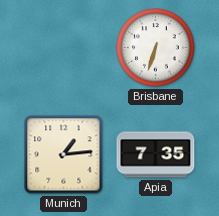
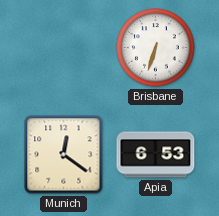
Munich: 1:14 -> 12:21
Apia: 7:35 -> 6:53
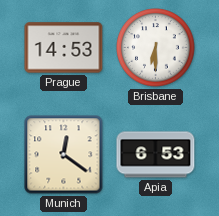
Prague: none -> 14:53
Brisbane: 6:33 -> 6:30
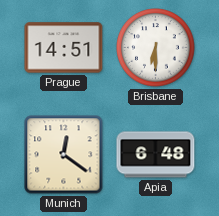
Prague: 14:53 -> 14:51
Apia: 6:53 -> 6:48
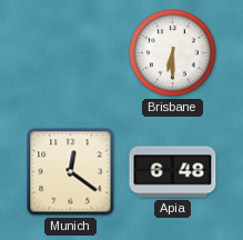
Prague: 14:51 -> none
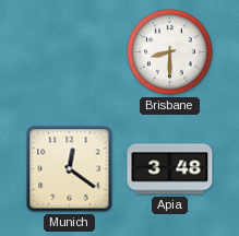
Brisbane: 6:30 -> 8:30
Apia: 6:48 -> 3:48
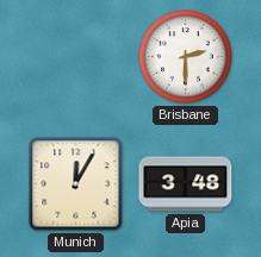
Brisbane: 8:30 -> 2:30
Munich: 12:21 -> 12:05
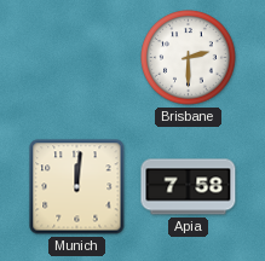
Munich: 12:05 -> 12:01
Apia: 3:48 -> 7:58
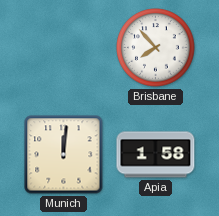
Brisbane: 2:30 -> 7:53
Apia: 7:58 -> 1:58
